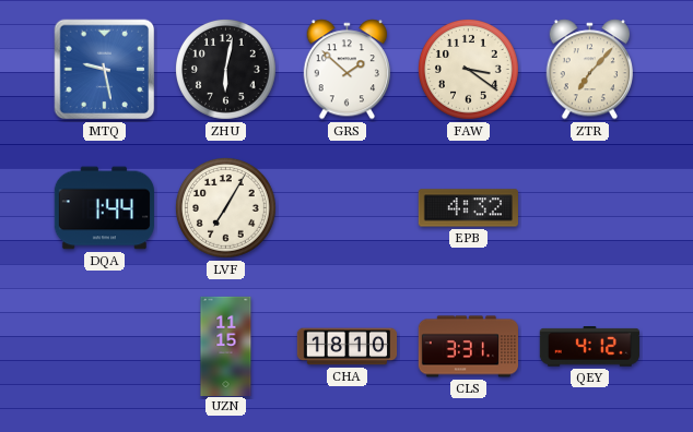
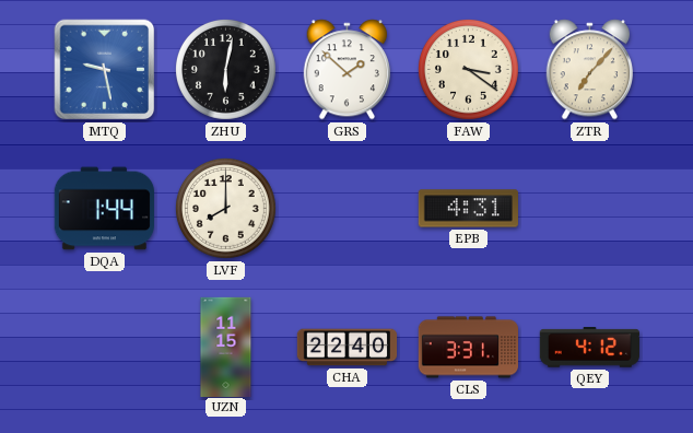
LVF: 7:05 -> 8:00
EPB: 4:32 -> 4:31
CHA: 18:10 -> 22:40
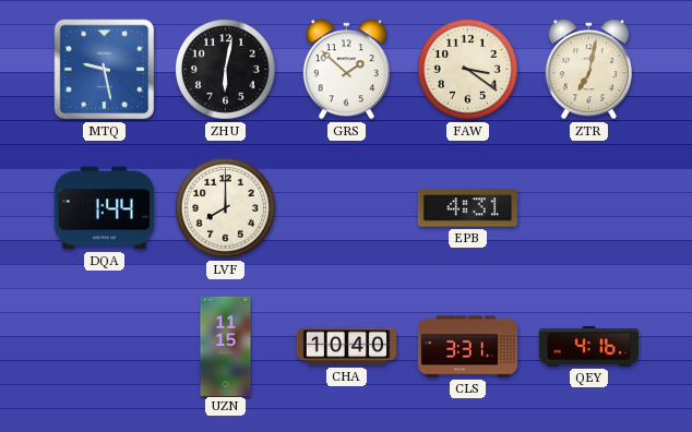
ZTR: 7:07 -> 7:02
CHA: 22:40 -> 10:40
QEY: 4:12 -> 4:16
